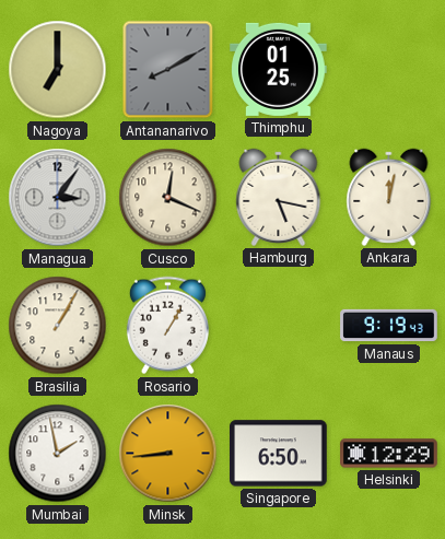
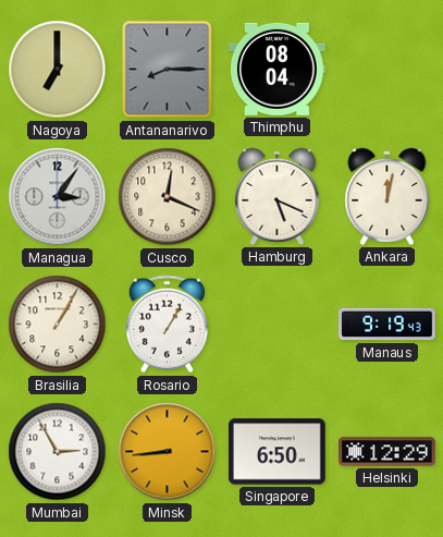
Antananarivo: 8:10 -> 8:15
Thimphu: 01:25 -> 08:04
Hamburg: 5:17 -> 5:19
Mumbai: 1:58 -> 2:55
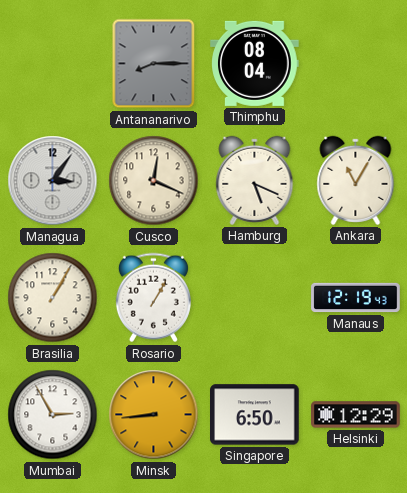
Nagoya: 7:00 -> none
Ankara: 12:02 -> 11:05
Manaus: 9:19 -> 12:19
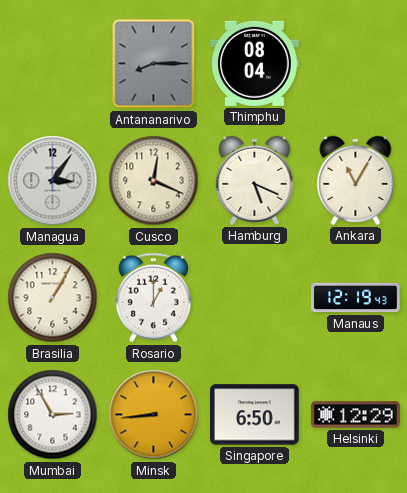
Rosario: 1:05 -> 1:00
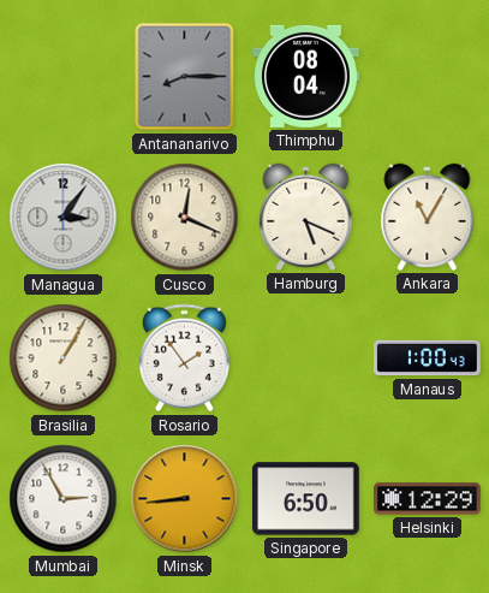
Rosario: 1:00 -> 1:54
Manaus: 12:19 -> 1:00
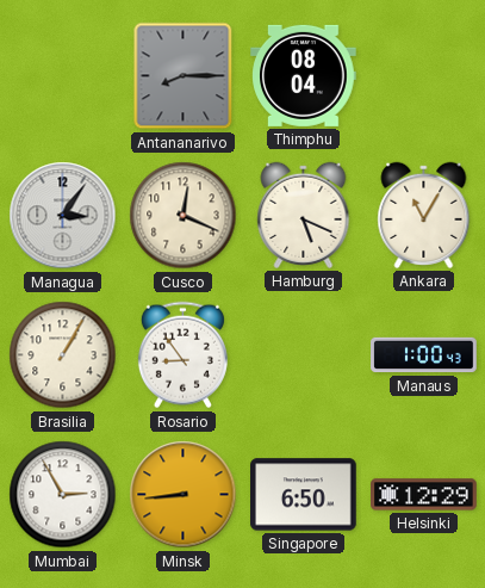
Rosario: 1:54 -> 8:54
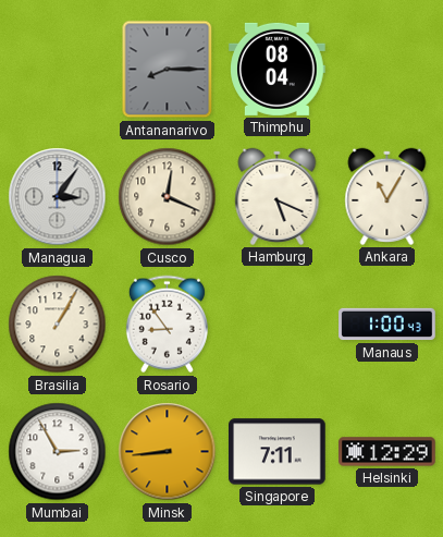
Singapore: 6:50 -> 7:11
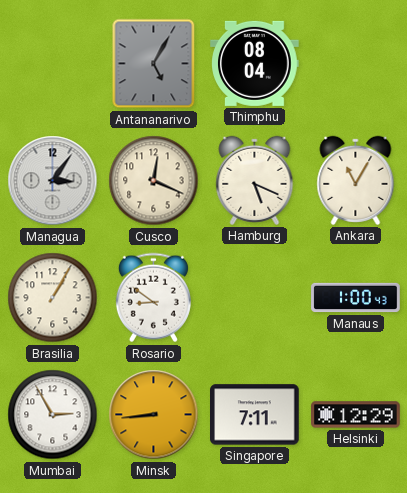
Antananarivo: 8:15 -> 5:05
Rosario: 8:54 -> 8:51
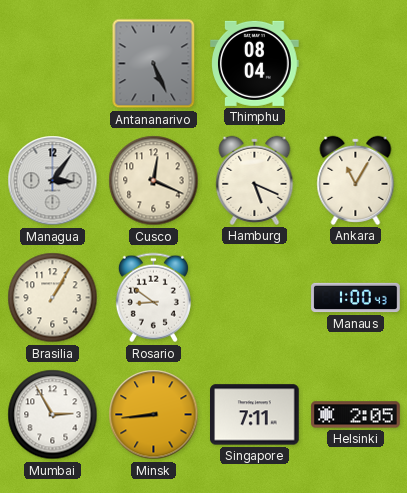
Antananarivo: 5:05 -> 5:26
Helsinki: 12:29 -> 2:05
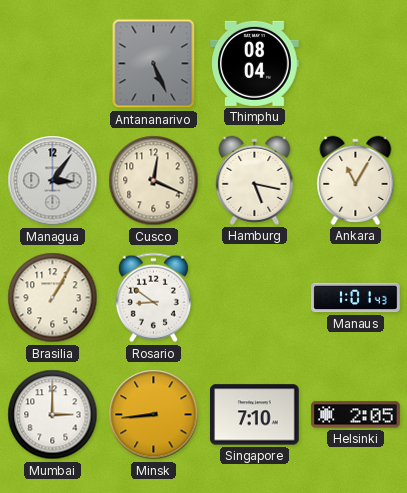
Hamburg: 5:19 -> 5:17
Manaus: 1:00 -> 1:01
Mumbai: 2:55 -> 3:00
Singapore: 7:11 -> 7:10
